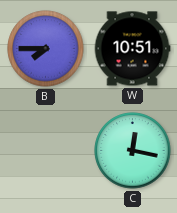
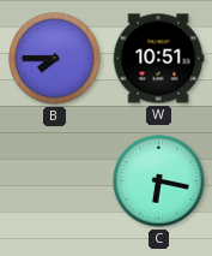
C: 12:17 -> 6:17
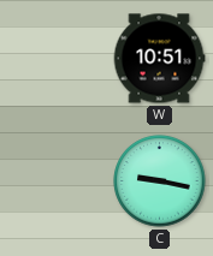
B: 7:45 -> none
C: 6:17 -> 9:17
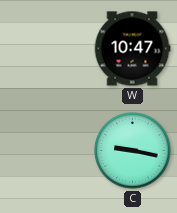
W: 10:51 -> 10:47
